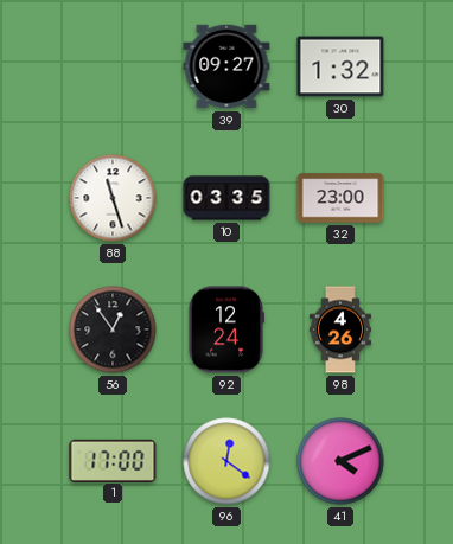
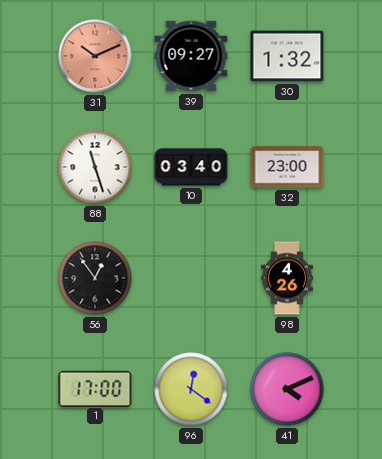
31: none -> 10:11
10: 03:35 -> 03:40
92: 12:24 -> none
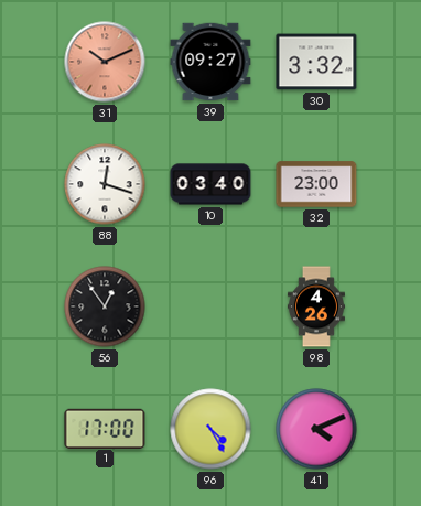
30: 1:32 -> 3:32
88: 11:27 -> 12:18
96: 12:21 -> 4:25
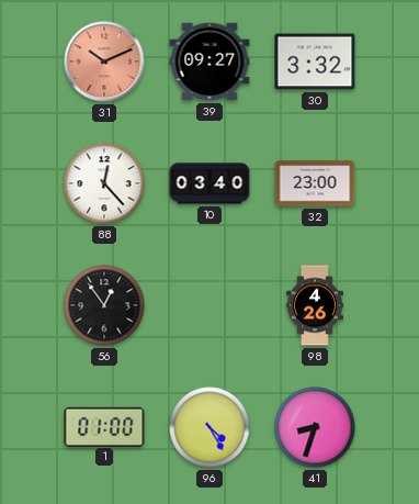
88: 12:18 -> 12:23
1: 17:00 -> 01:00
41: 4:11 -> 8:33
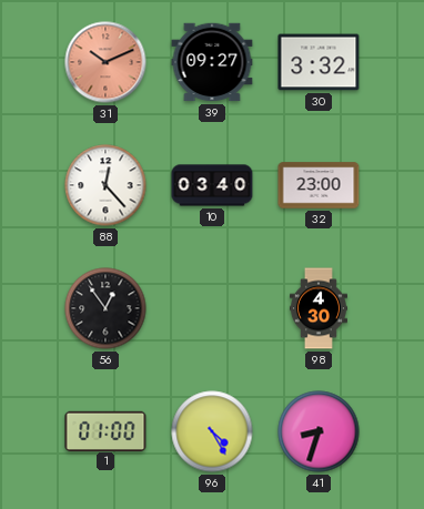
98: 4:26 -> 4:30
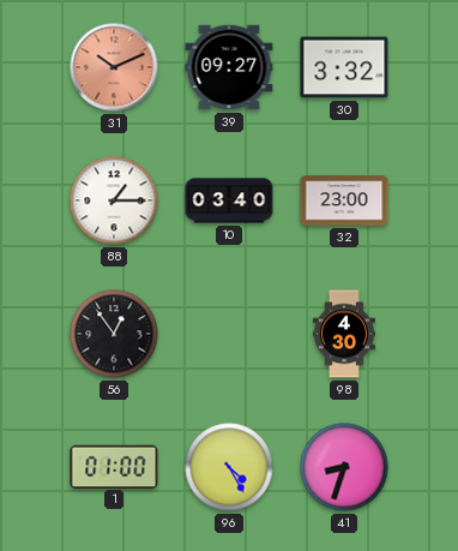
88: 12:23 -> 1:15
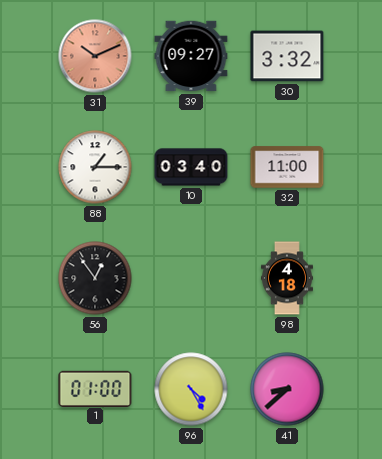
32: 23:00 -> 11:00
98: 4:30 -> 4:18
41: 8:33 -> 8:38
